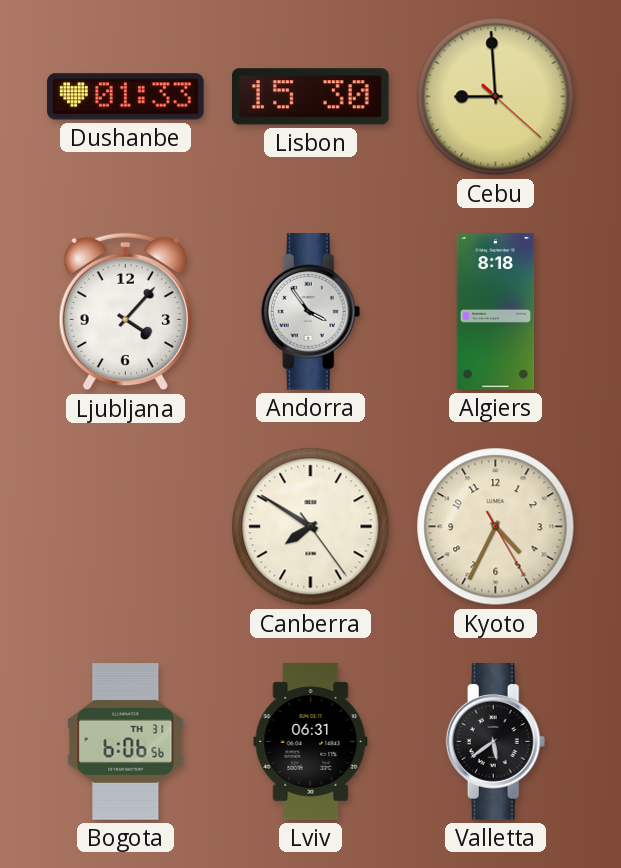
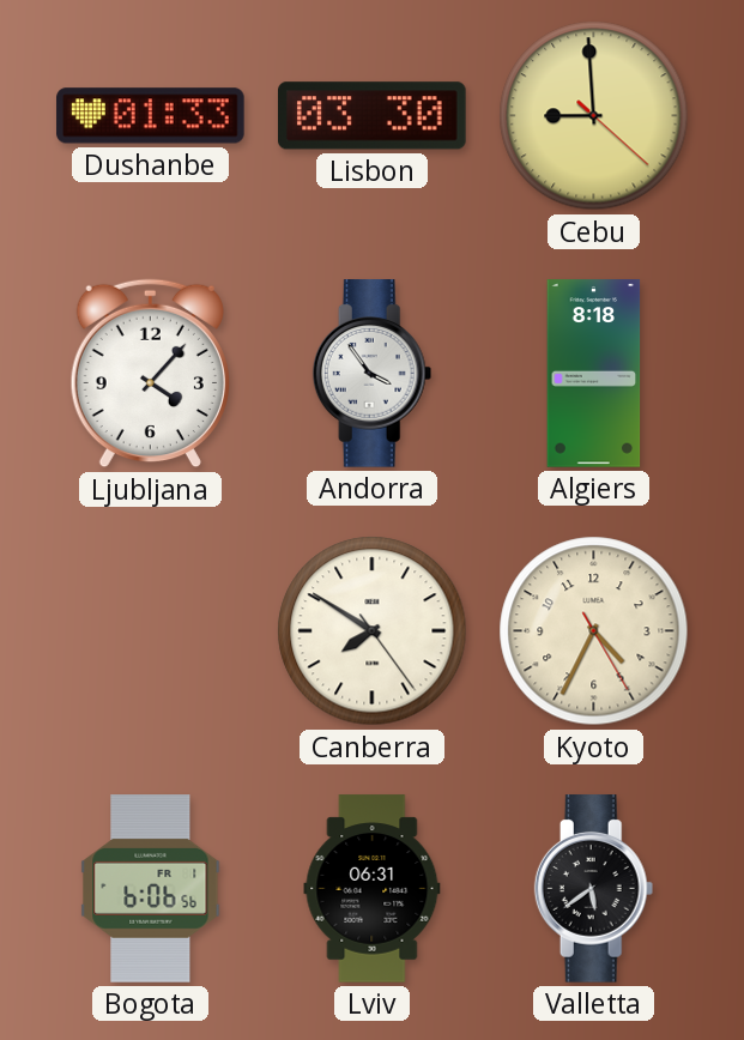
Lisbon: 15:30 -> 03:30
Bogota date: TH 31 -> FR 1
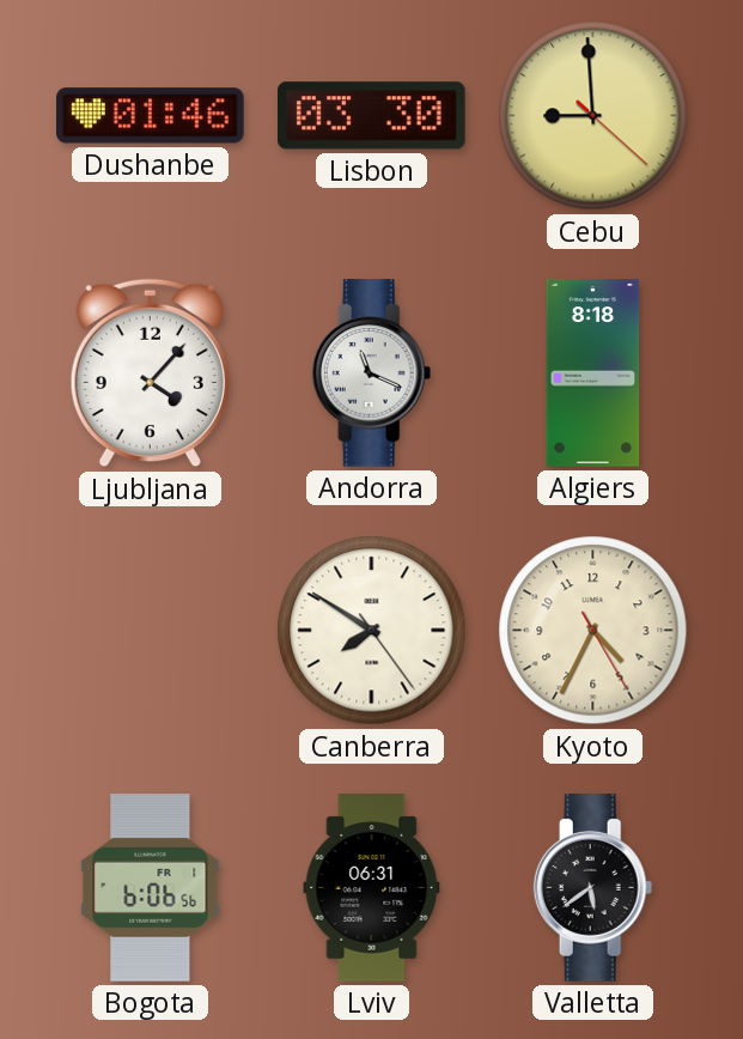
Dushanbe: 01:33 -> 01:46
Andorra: 3:54 -> 11:19
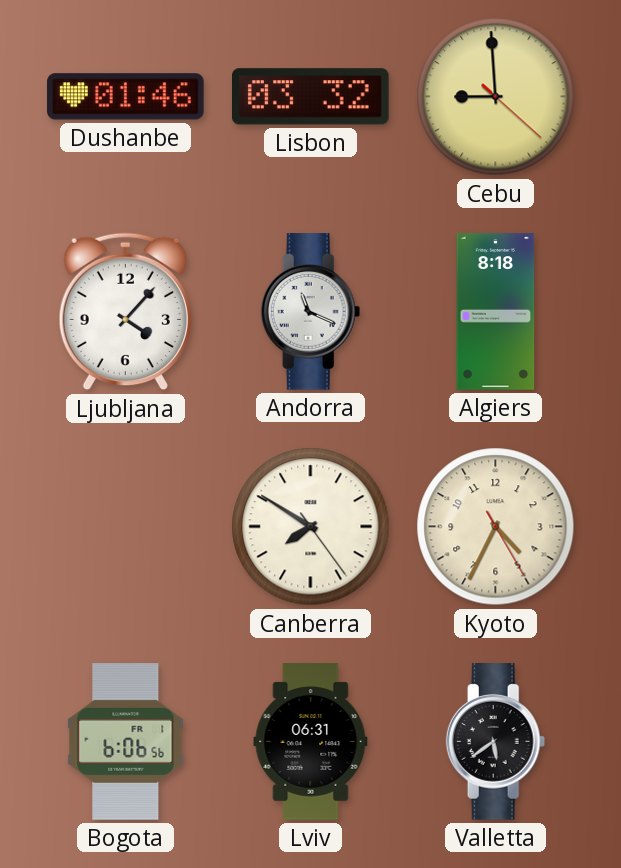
Lisbon: 03:30 -> 03:32
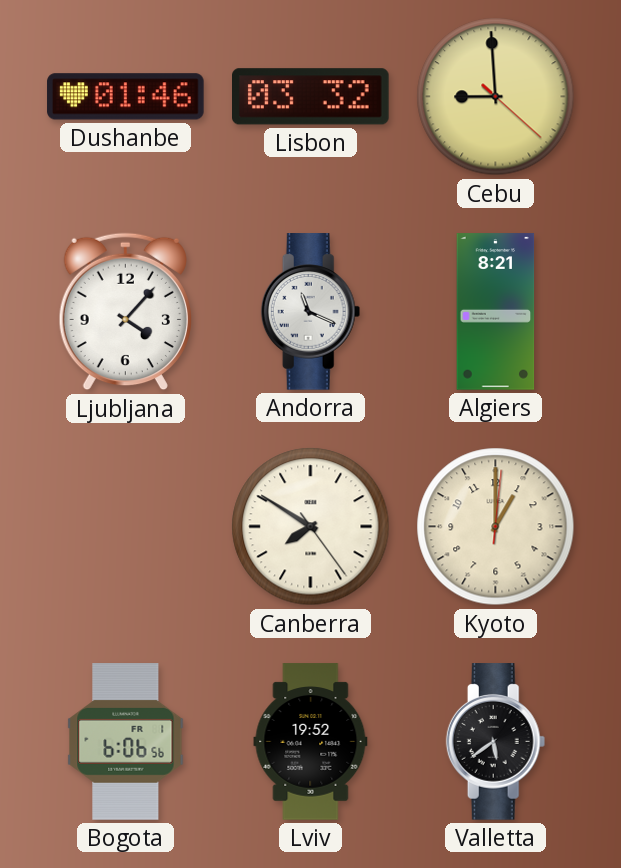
Algiers: 8:18 -> 8:21
Kyoto: 4:34 -> 1:00
Lviv: 06:31 -> 19:52
